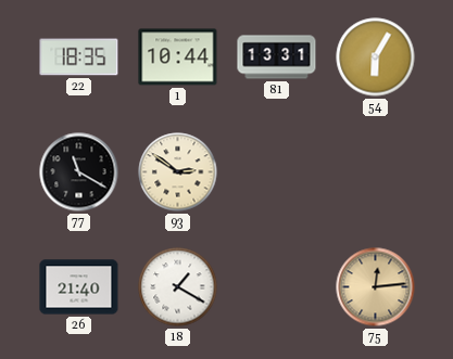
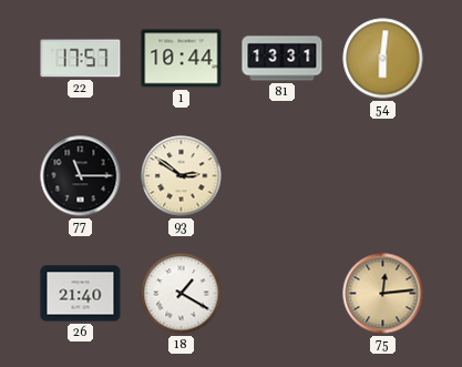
22: 18:35 -> 17:57
54: 6:05 -> 6:01
77: 11:20 -> 11:15
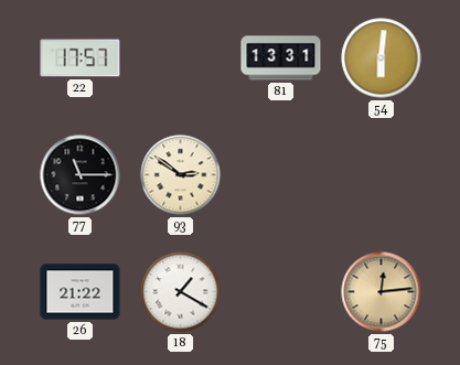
1: 10:44 -> none
26: 21:40 -> 21:22
